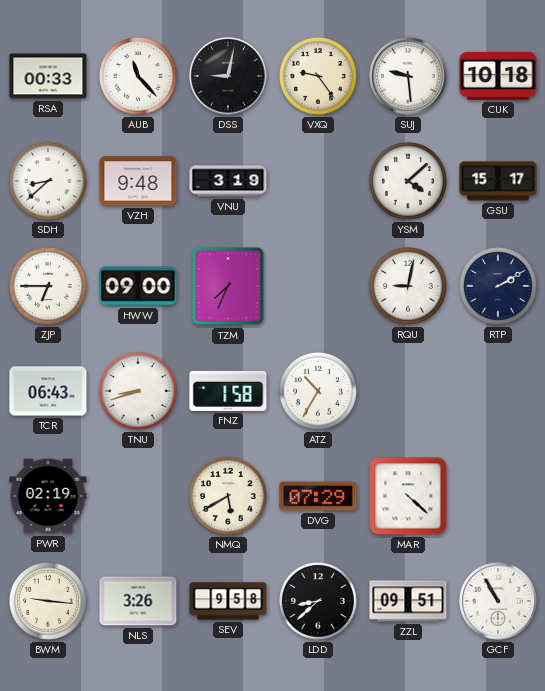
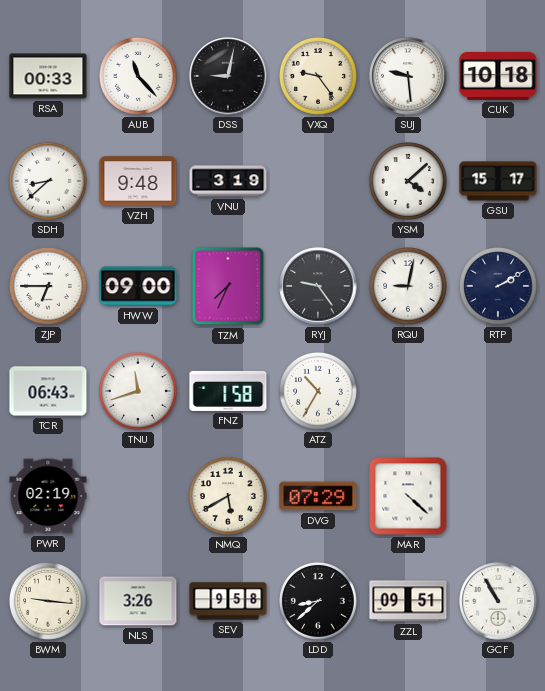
RYJ: none -> 9:24
TNU: 8:42 -> 11:42
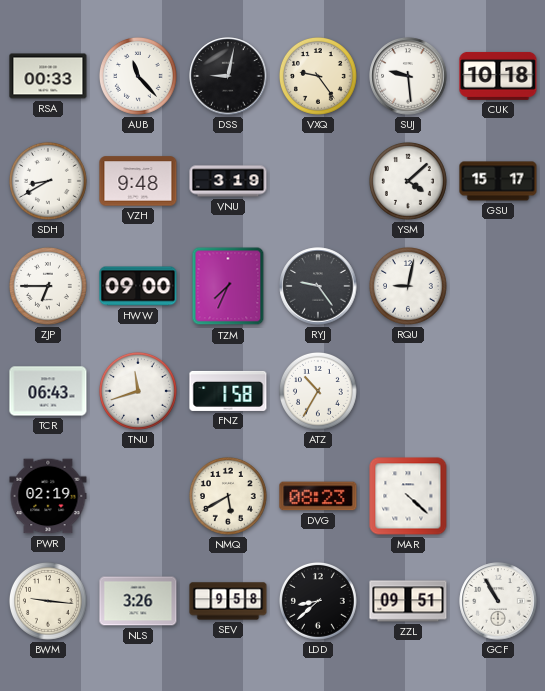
SDH: 8:38 -> 8:40
RTP: 2:10 -> none
DVG: 07:29 -> 08:23
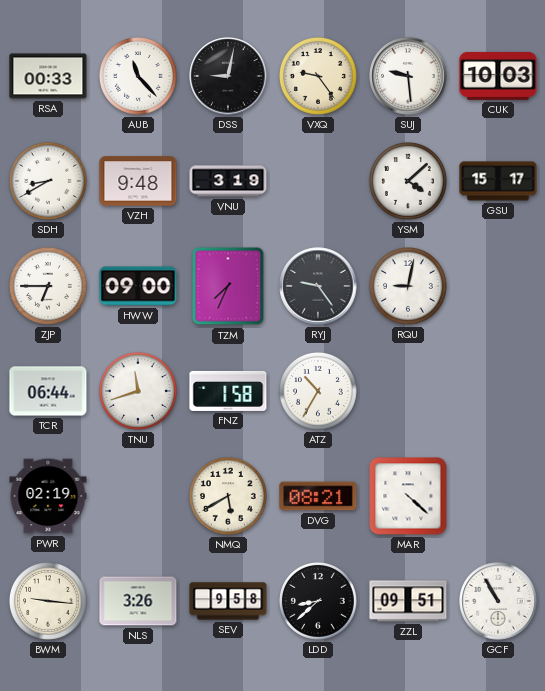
CUK: 10:18 -> 10:03
TCR: 06:43 -> 06:44
DVG: 08:23 -> 08:21
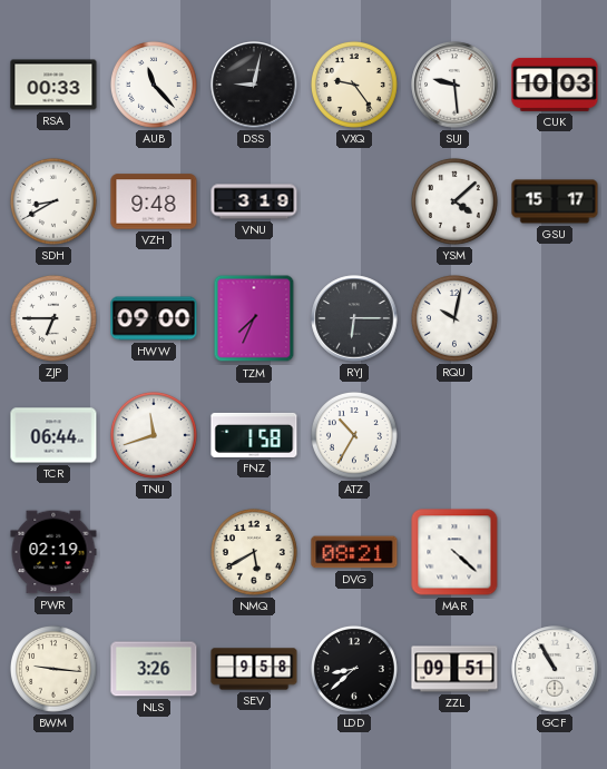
RYJ: 9:24 -> 6:15
RQU: 9:02 -> 10:02
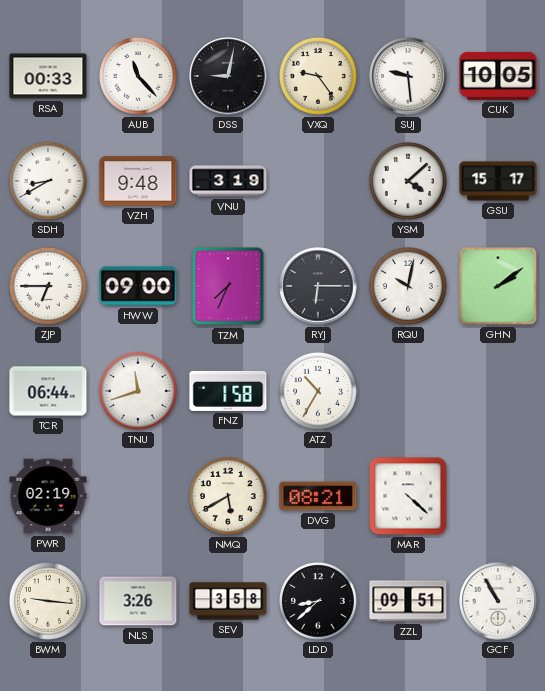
CUK: 10:03 -> 10:05
GHN: none -> 2:09
SEV: 9:58 -> 3:58
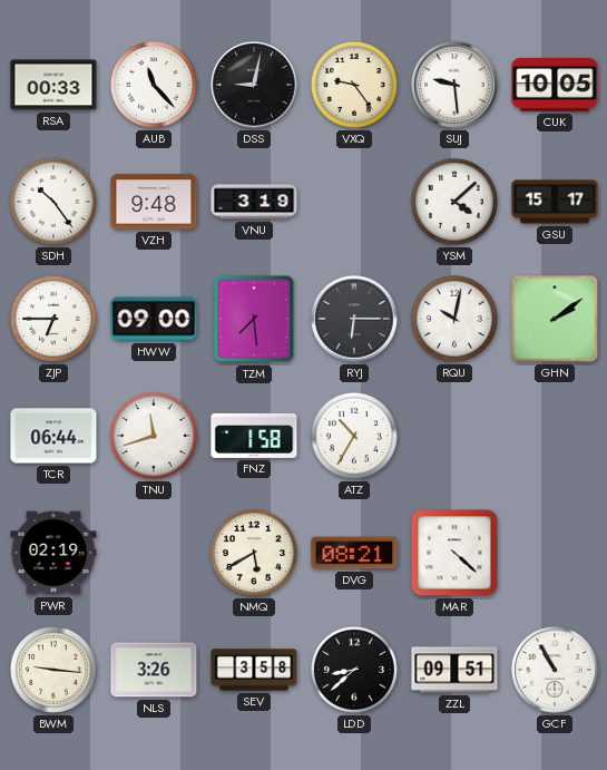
SDH: 8:40 -> 10:24
TZM: 7:34 -> 7:29
